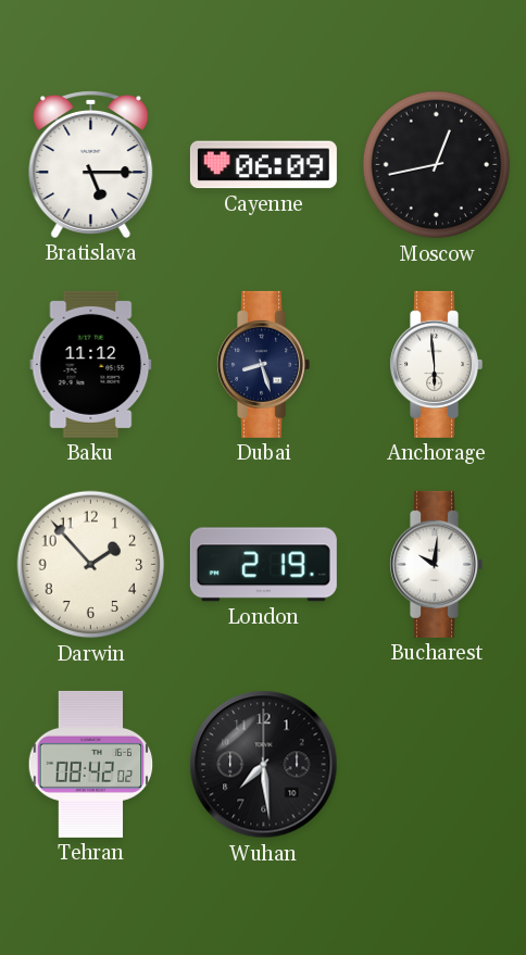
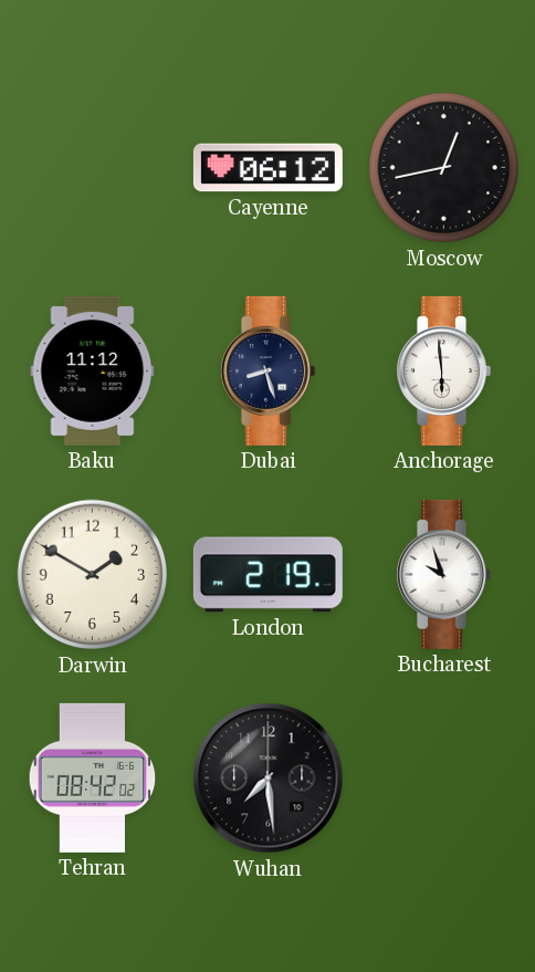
Bratislava: 5:15 -> none
Cayenne: 06:09 -> 06:12
Darwin: 1:53 -> 1:50
Bucharest: 10:01 -> 9:57
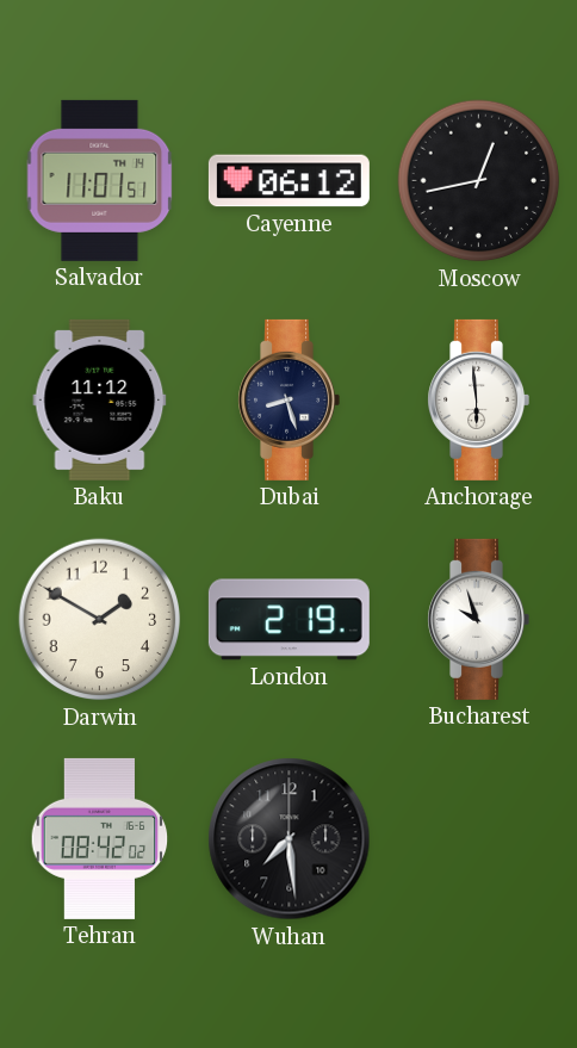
Salvador: none -> 11:01
